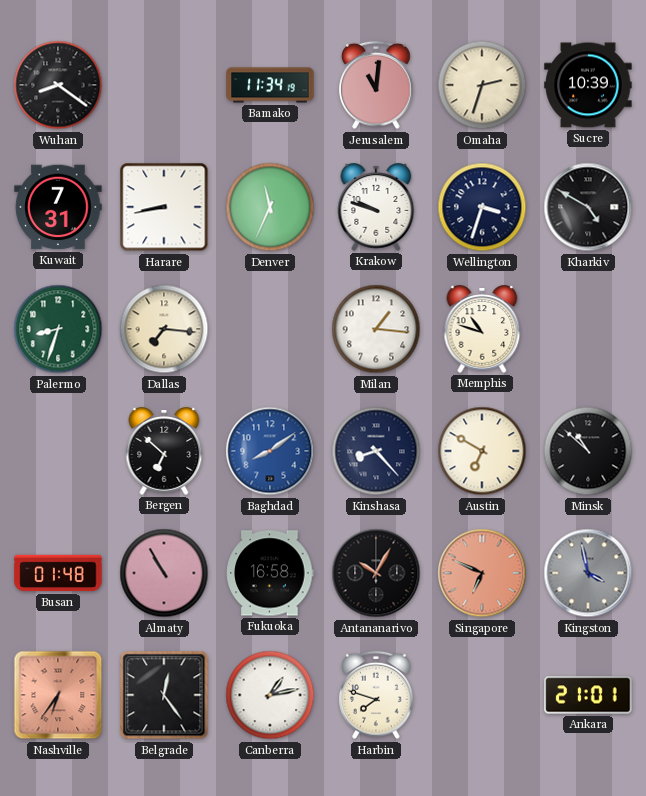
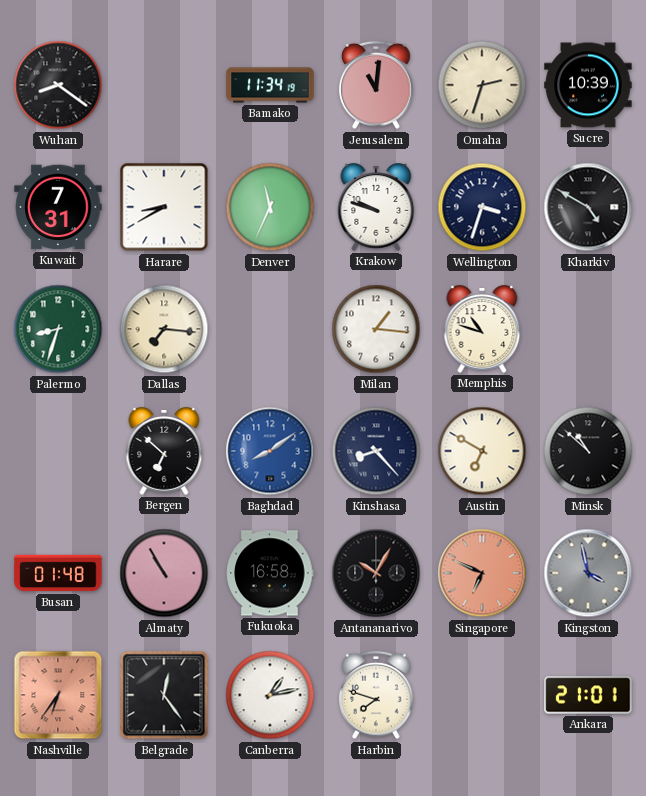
Harare: 8:43 -> 8:40
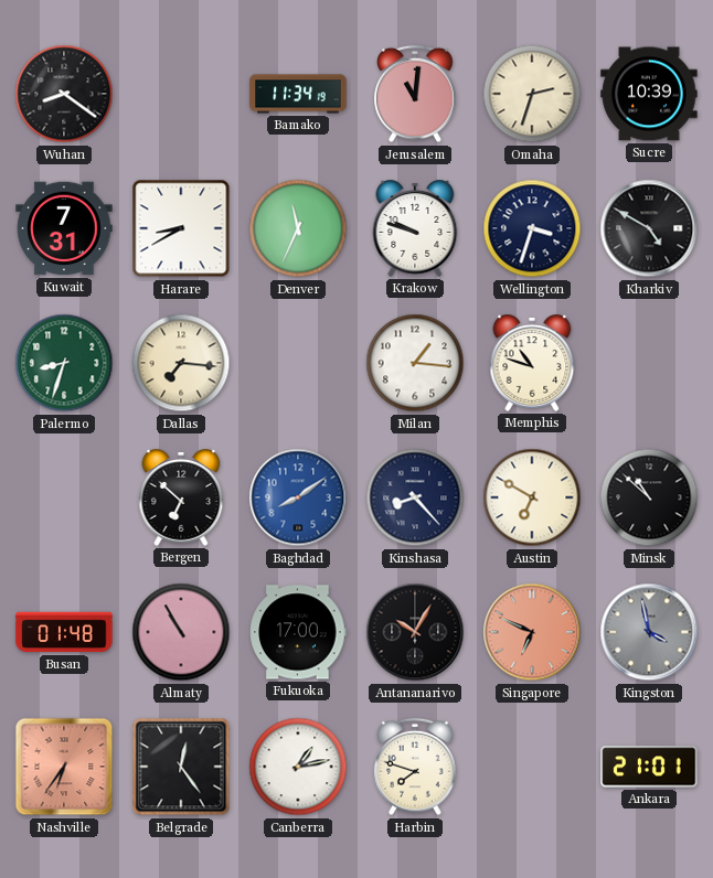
Fukuoka: 16:58 -> 17:00
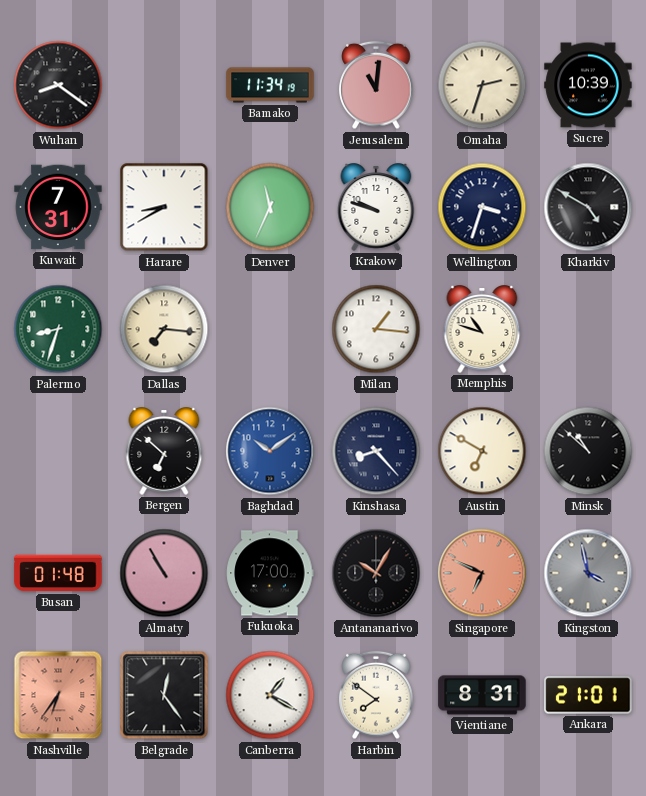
Baghdad: 8:09 -> 10:09
Canberra: 1:13 -> 1:20
Harbin: 7:48 -> 7:51
Vientiane: none -> 8:31
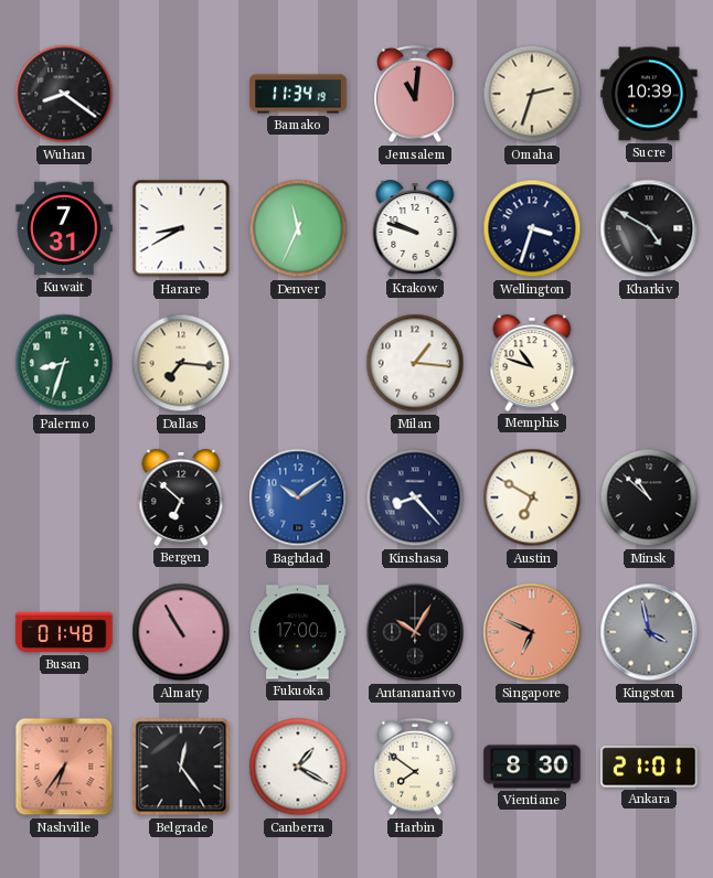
Vientiane: 8:31 -> 8:30
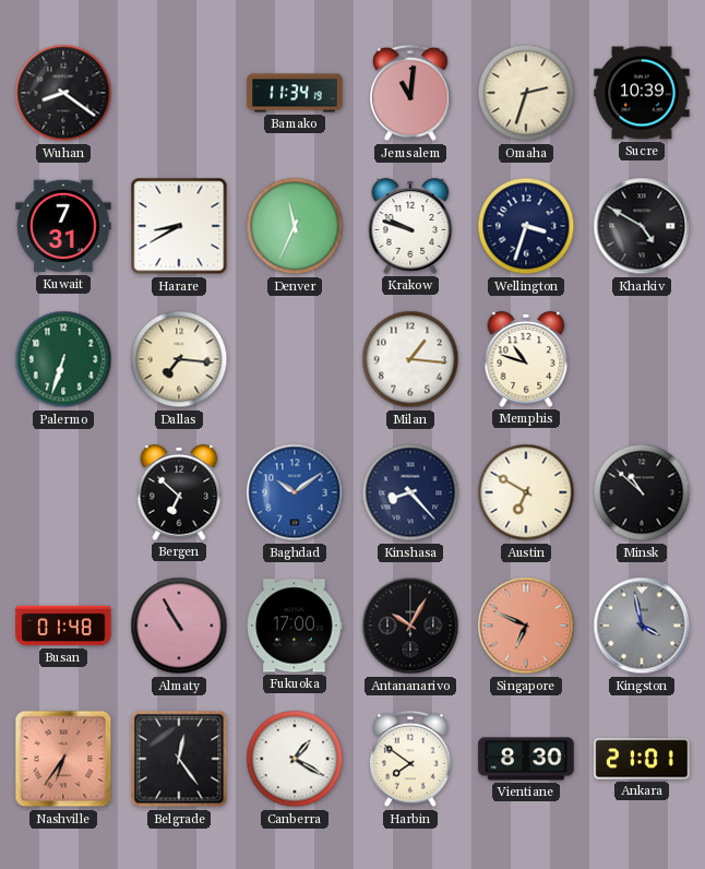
Palermo: 8:33 -> 6:33
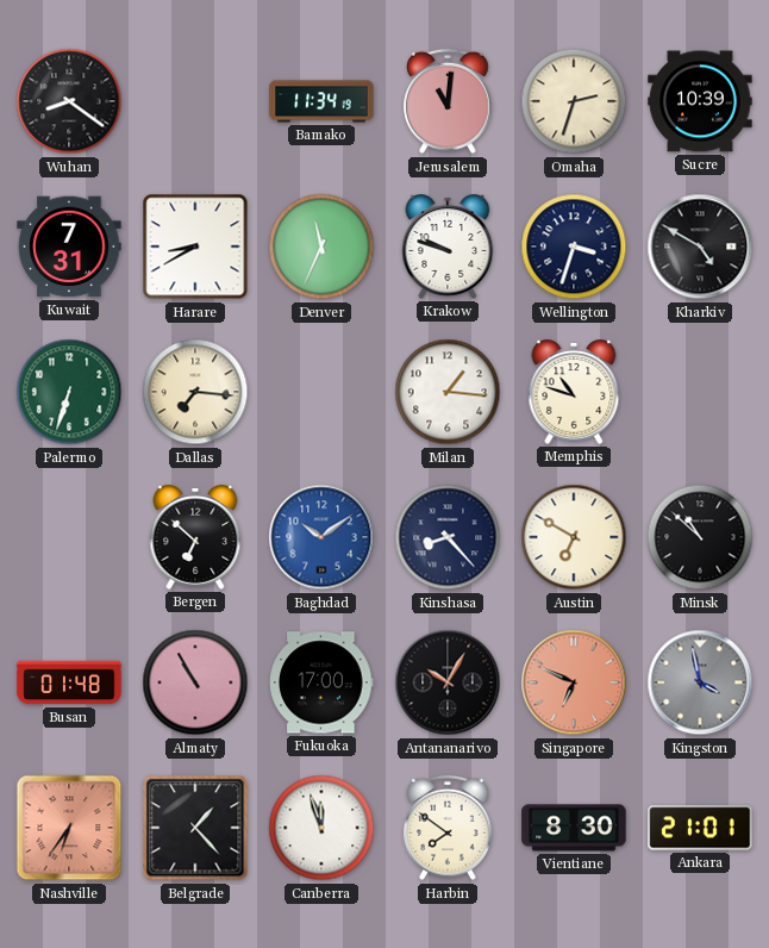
Belgrade: 12:24 -> 1:23
Canberra: 1:20 -> 11:57
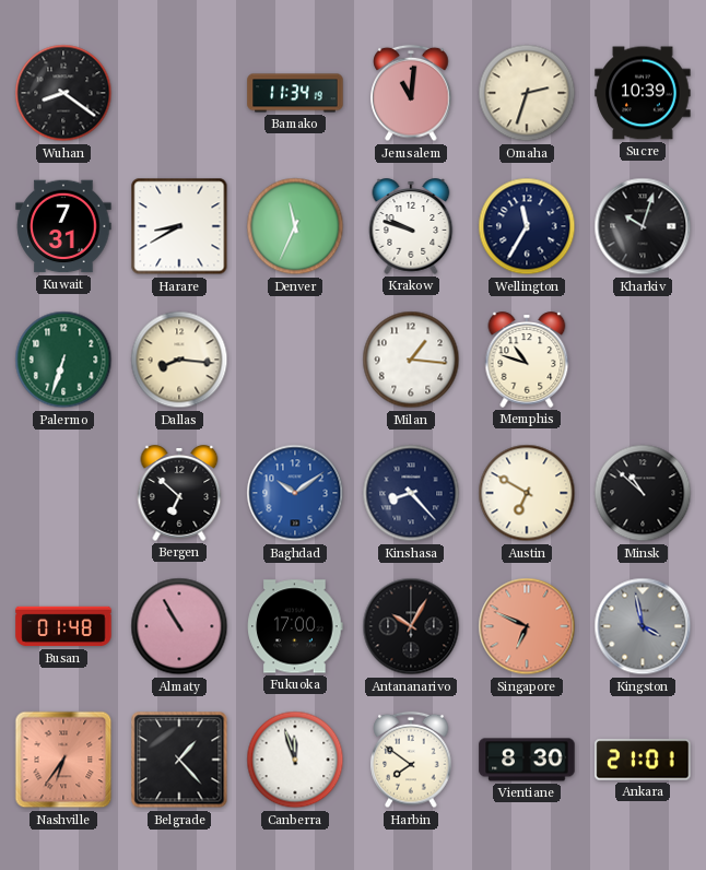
Wellington: 3:33 -> 11:35
Kharkiv: 4:50 -> 10:03
Dallas: 7:16 -> 8:16
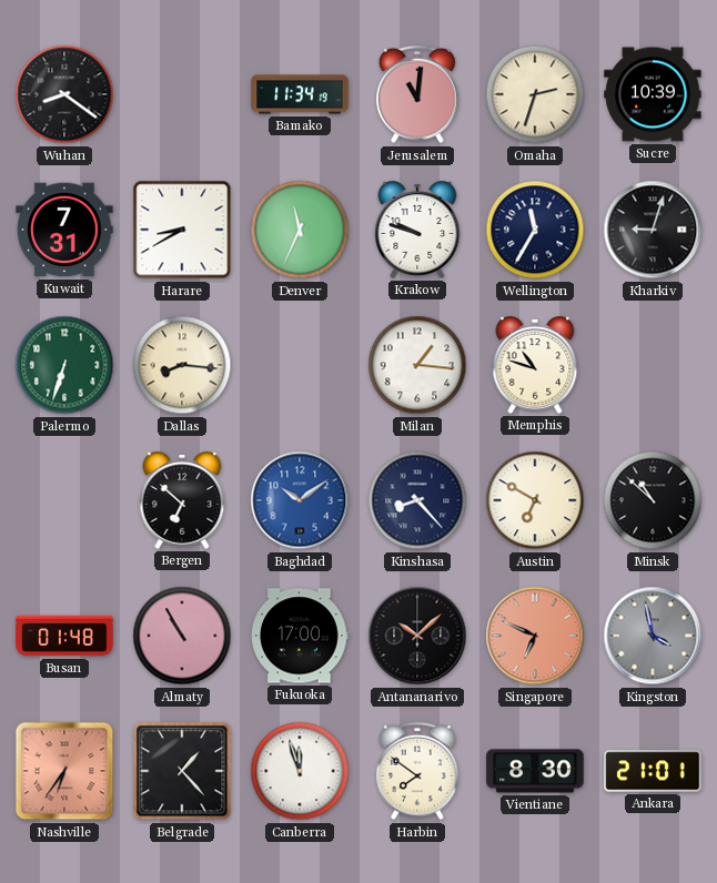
Kharkiv: 10:03 -> 9:03
Antananarivo: 10:05 -> 10:08
